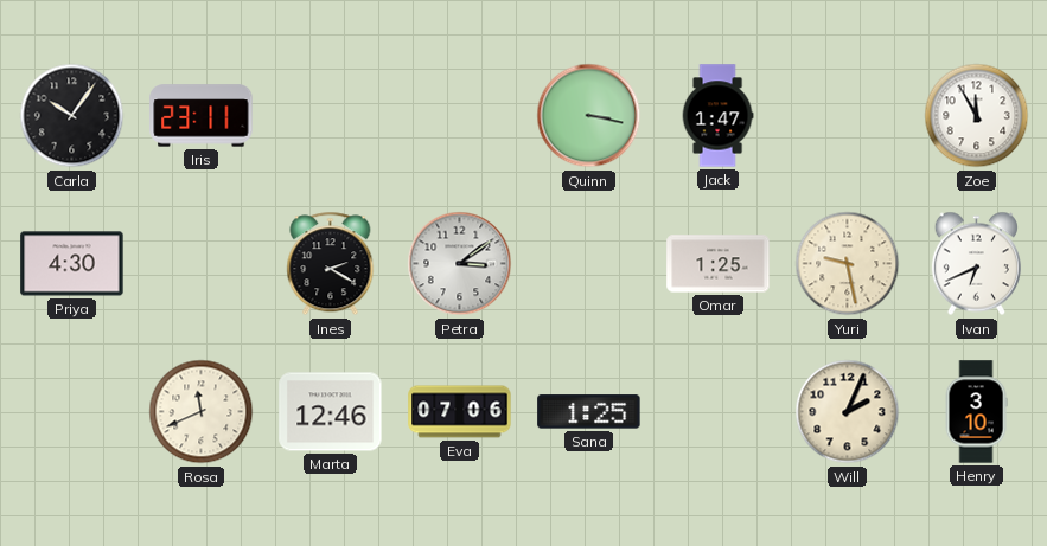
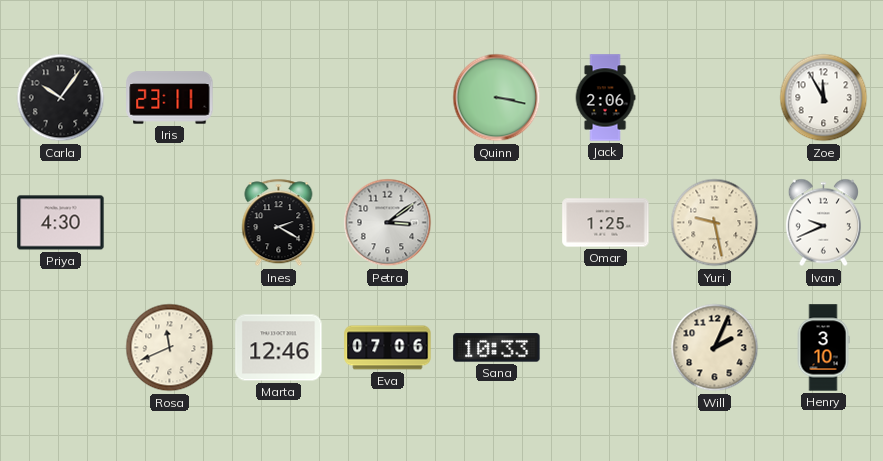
Jack: 1:47 -> 2:06
Ivan: 6:41 -> 9:41
Sana: 1:25 -> 10:33
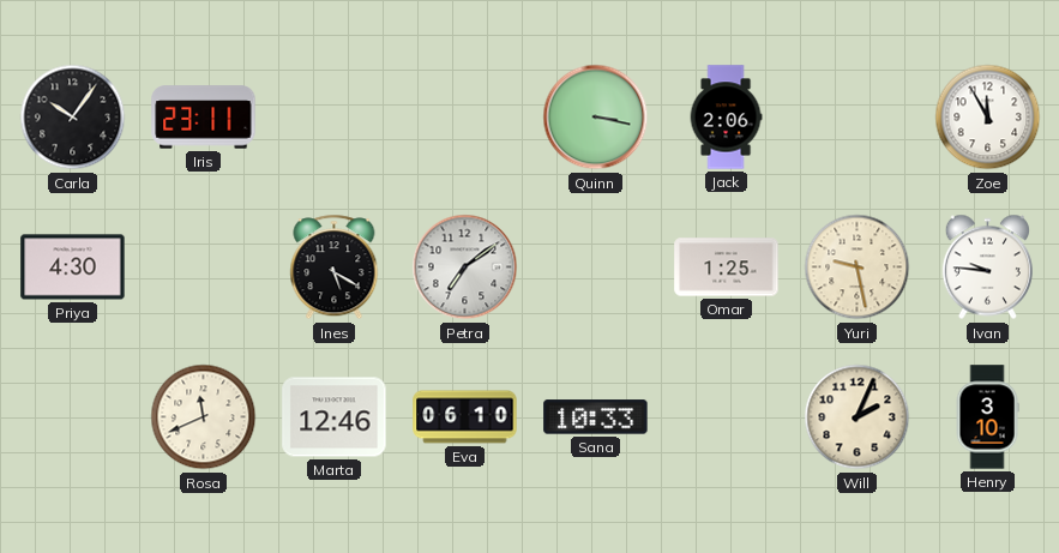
Ines: 2:20 -> 5:20
Petra: 3:09 -> 7:09
Ivan: 9:41 -> 9:46
Eva: 07:06 -> 06:10
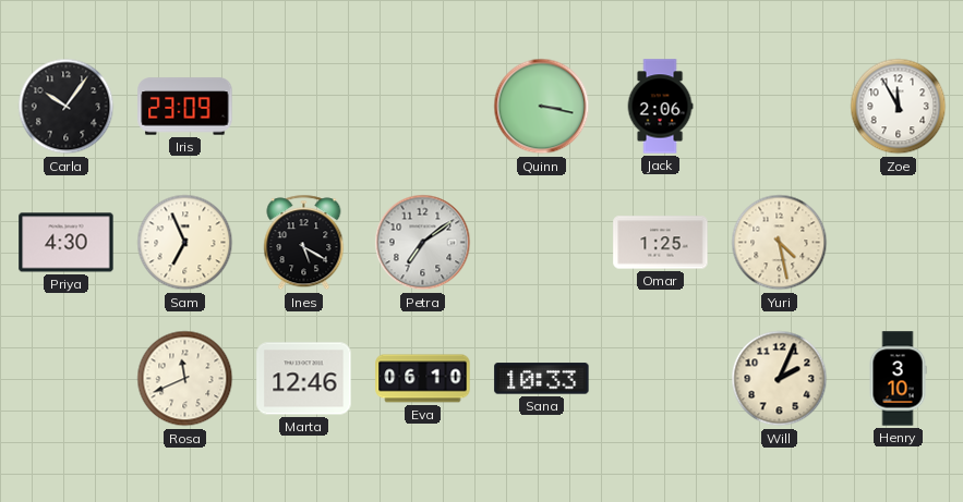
Iris: 23:11 -> 23:09
Sam: none -> 6:56
Yuri: 9:28 -> 4:28
Ivan: 9:46 -> none
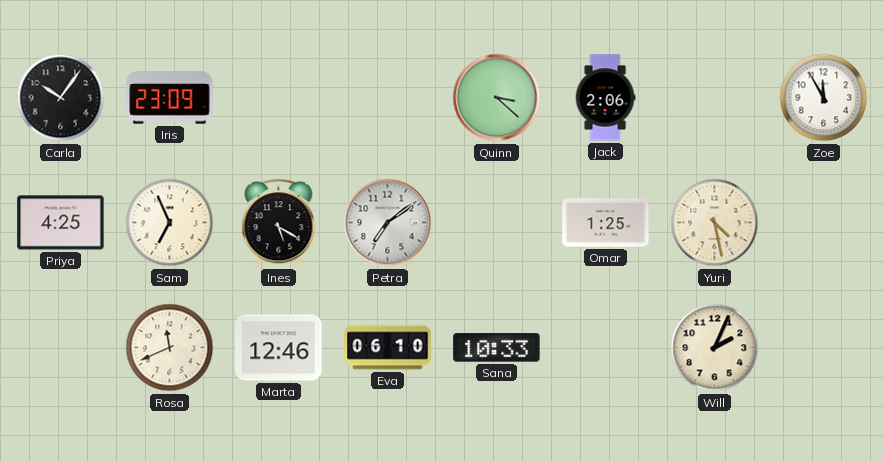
Quinn: 3:17 -> 3:22
Priya: 4:30 -> 4:25
Henry: 3:10 -> none
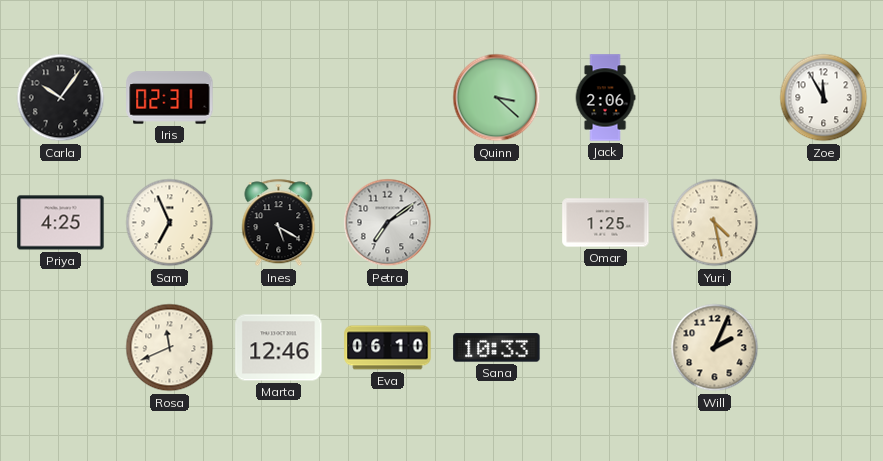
Iris: 23:09 -> 02:31
